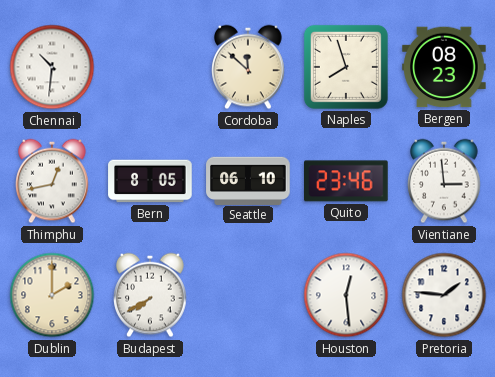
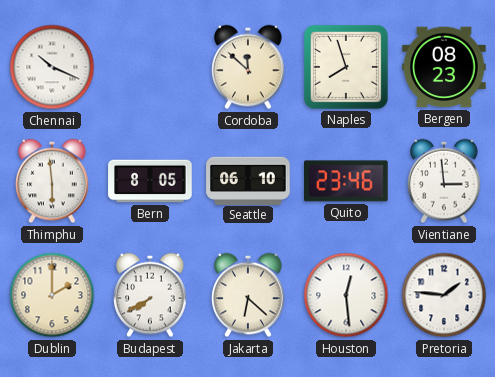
Chennai: 10:31 -> 10:19
Thimphu: 12:43 -> 5:59
Jakarta: none -> 6:22
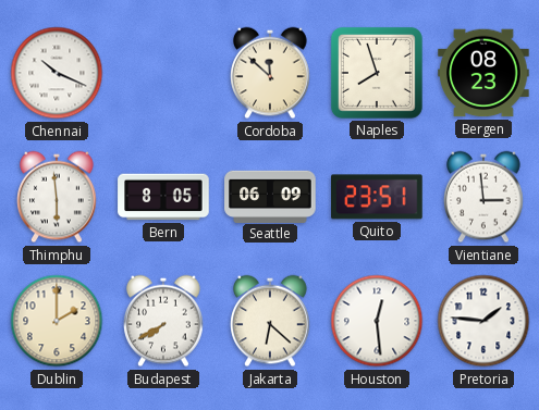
Seattle: 06:10 -> 06:09
Quito: 23:46 -> 23:51
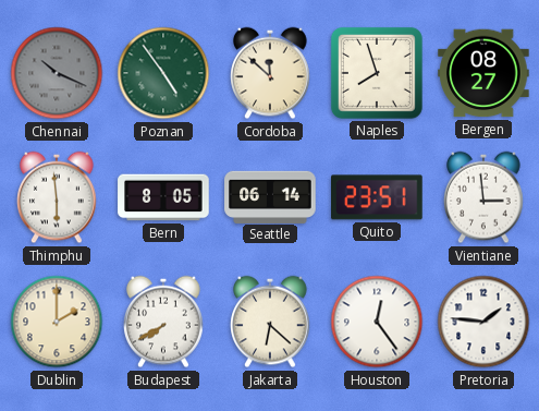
Chennai dial: white -> grey
Poznan: none -> 4:54
Bergen: 08:23 -> 08:27
Seattle: 06:09 -> 06:14
Houston: 12:29 -> 12:24
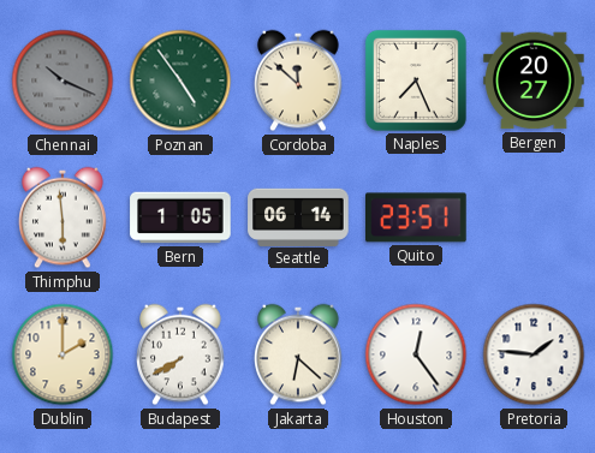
Naples: 7:57 -> 7:26
Bergen: 08:27 -> 20:27
Bern: 8:05 -> 1:05
Vientiane: 2:59 -> none
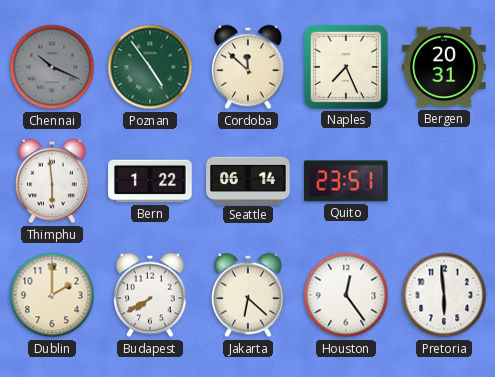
Bergen: 20:27 -> 20:31
Bern: 1:05 -> 1:22
Pretoria: 1:46 -> 5:59
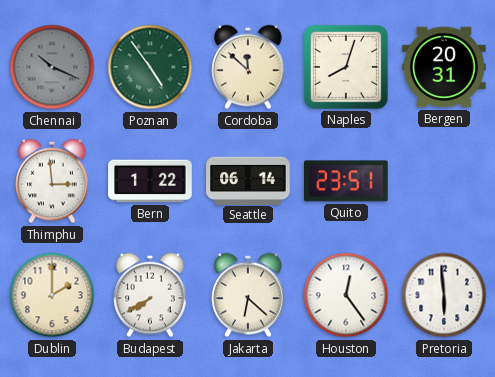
Naples: 7:26 -> 8:03
Thimphu: 5:59 -> 2:59
